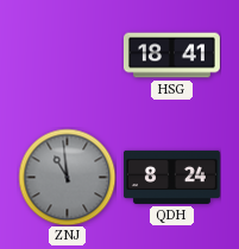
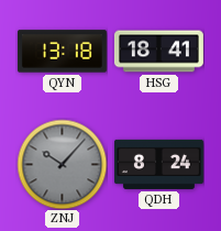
QYN: none -> 13:18
ZNJ: 10:59 -> 10:07
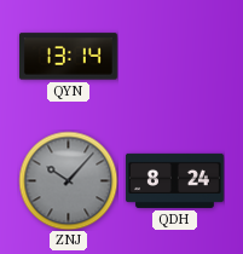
QYN: 13:18 -> 13:14
HSG: 18:41 -> none
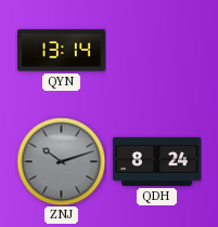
ZNJ: 10:07 -> 10:12
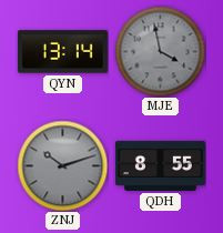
MJE: none -> 3:58
QDH: 8:24 -> 8:55
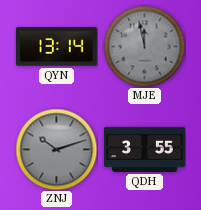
MJE: 3:58 -> 11:58
QDH: 8:55 -> 3:55
